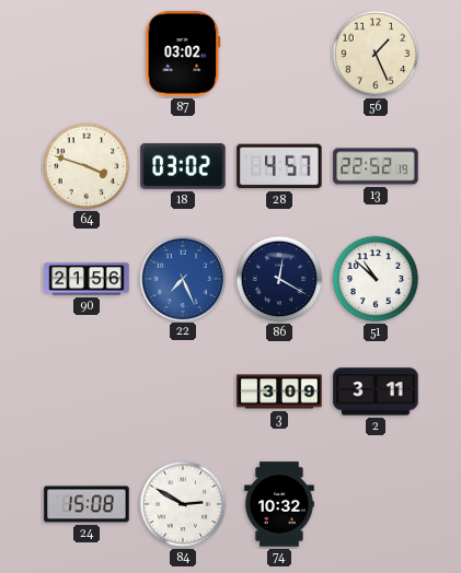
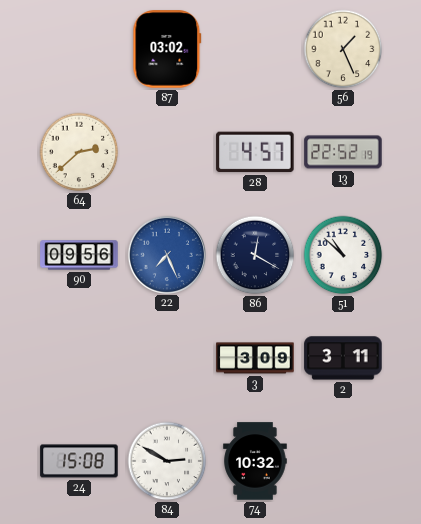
64: 3:48 -> 2:38
18: 03:02 -> none
90: 21:56 -> 09:56
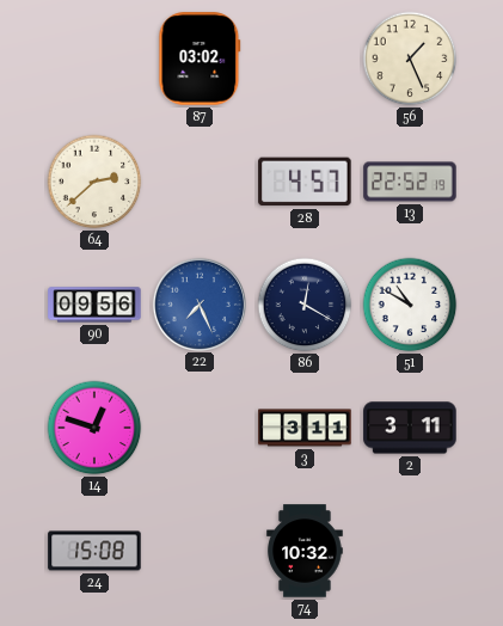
51: 10:52 -> 10:50
14: none -> 12:48
3: 3:09 -> 3:11
84: 2:50 -> none
